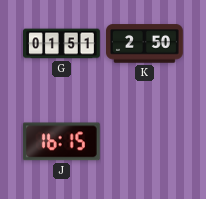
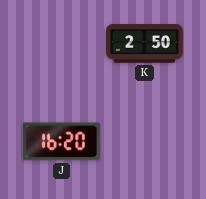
G: 01:51 -> none
J: 16:15 -> 16:20
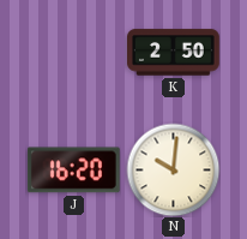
N: none -> 10:01
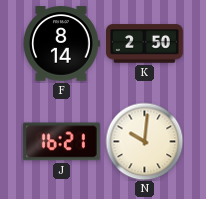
F: none -> 8:14
J: 16:20 -> 16:21
